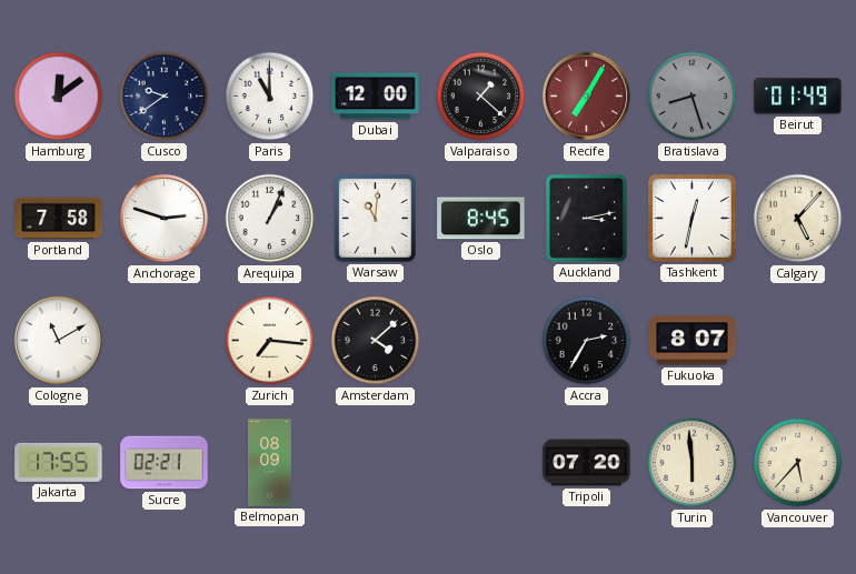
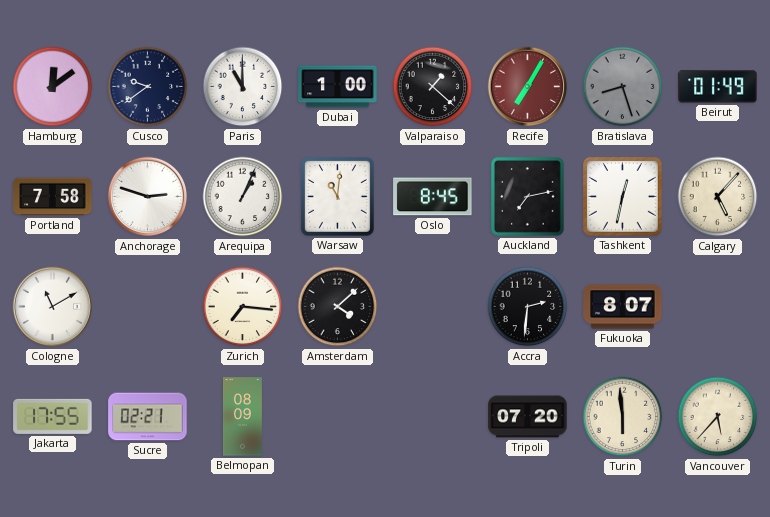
Dubai: 12:00 -> 1:00
Auckland: 3:13 -> 7:13
Accra: 2:35 -> 2:31
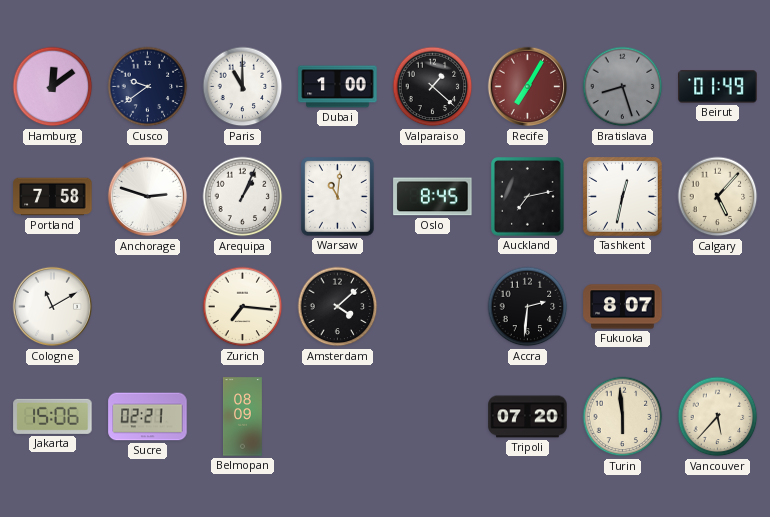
Jakarta: 17:55 -> 15:06
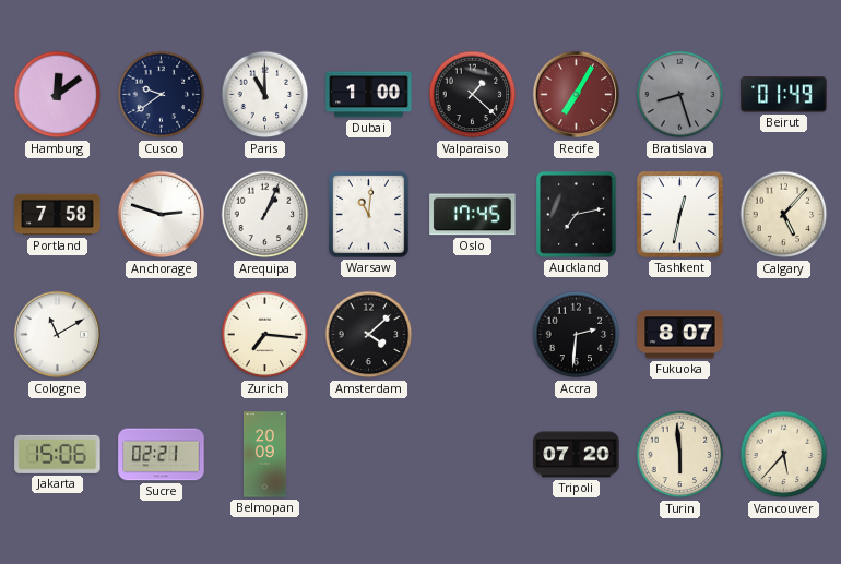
Oslo: 8:45 -> 17:45
Belmopan: 08:09 -> 20:09
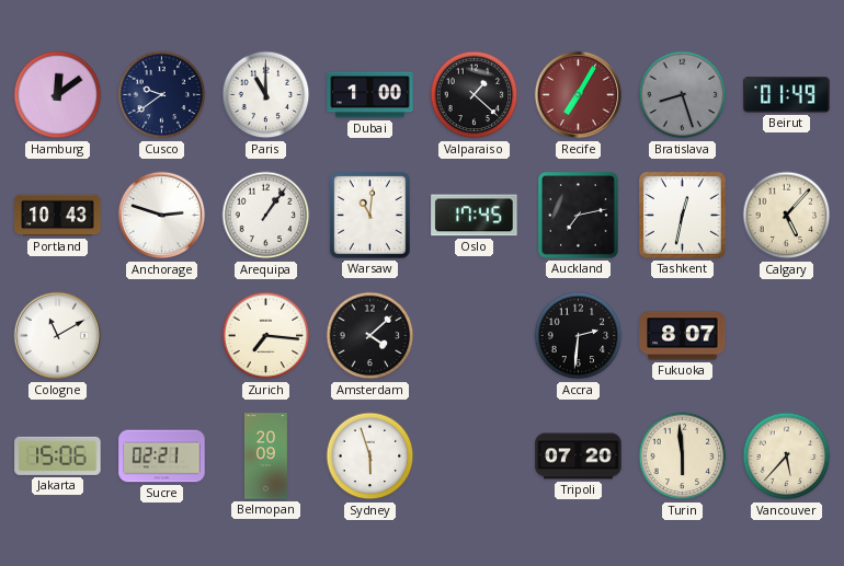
Portland: 7:58 -> 10:43
Arequipa: 1:04 -> 1:06
Sydney: none -> 5:57
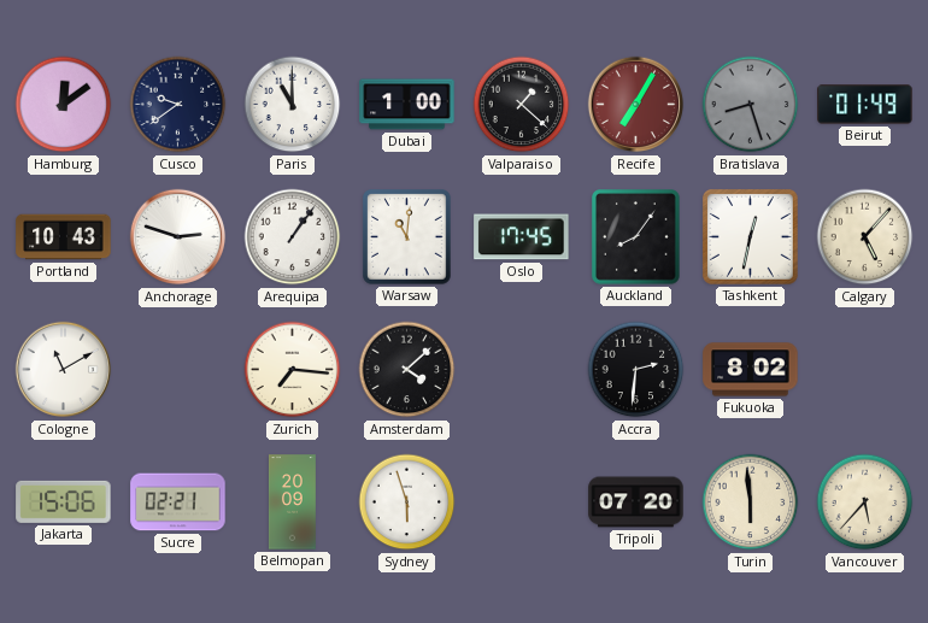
Auckland: 7:13 -> 8:06
Fukuoka: 8:07 -> 8:02
